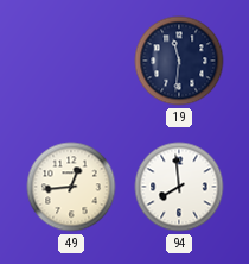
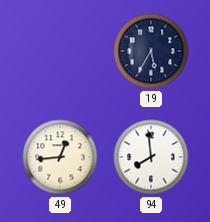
19: 11:31 -> 5:35
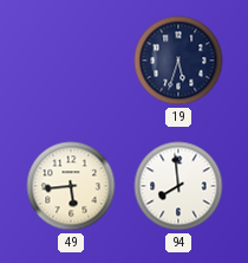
19: 5:35 -> 5:33
49: 12:44 -> 5:44
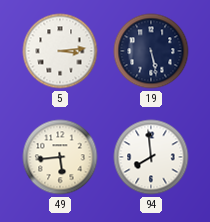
5: none -> 3:14
19: 5:33 -> 5:28
